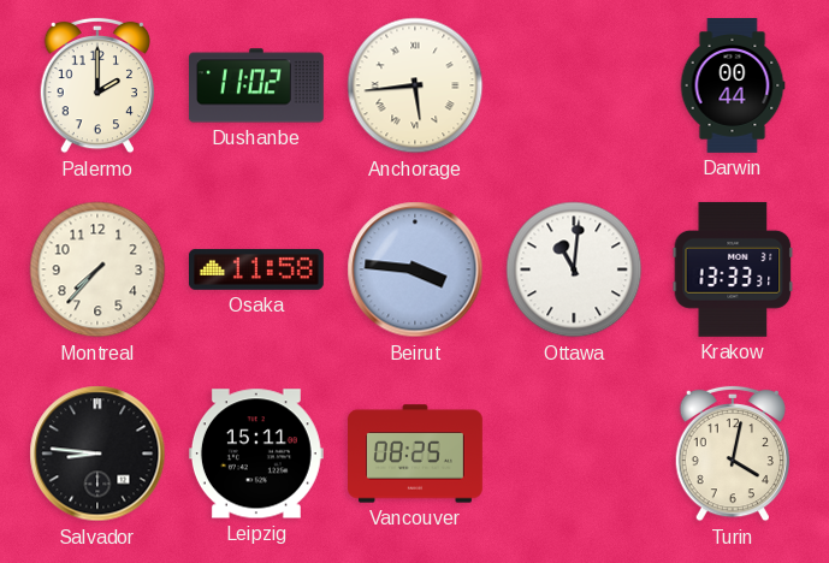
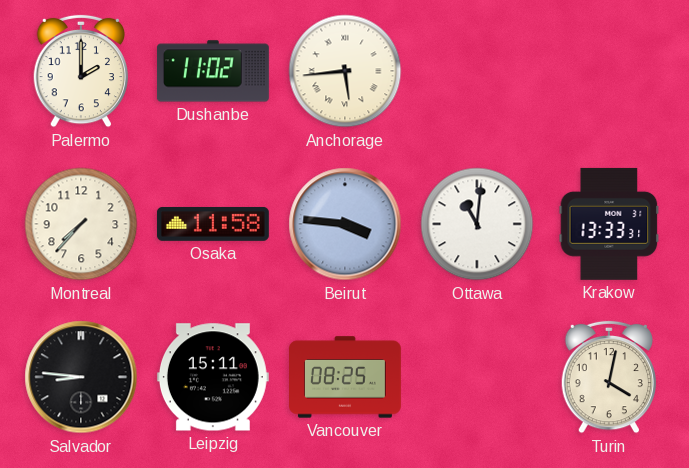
Darwin: 00:44 -> none
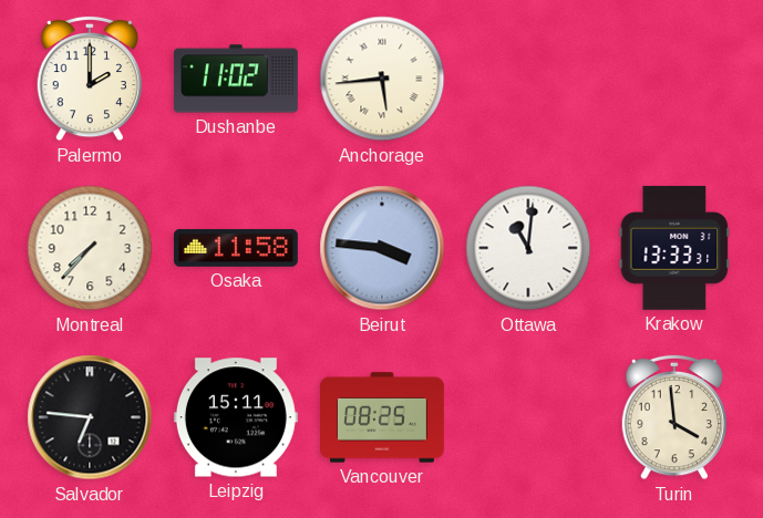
Salvador: 8:46 -> 6:46
Turin: 4:02 -> 3:59
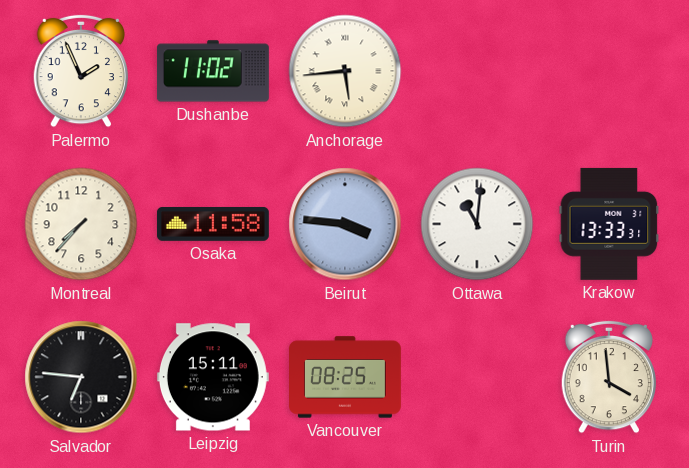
Palermo: 2:00 -> 1:56
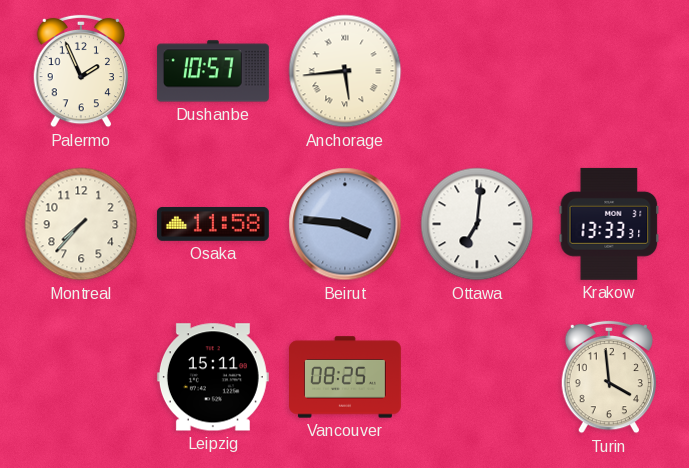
Dushanbe: 11:02 -> 10:57
Ottawa: 11:01 -> 7:01
Salvador: 6:46 -> none
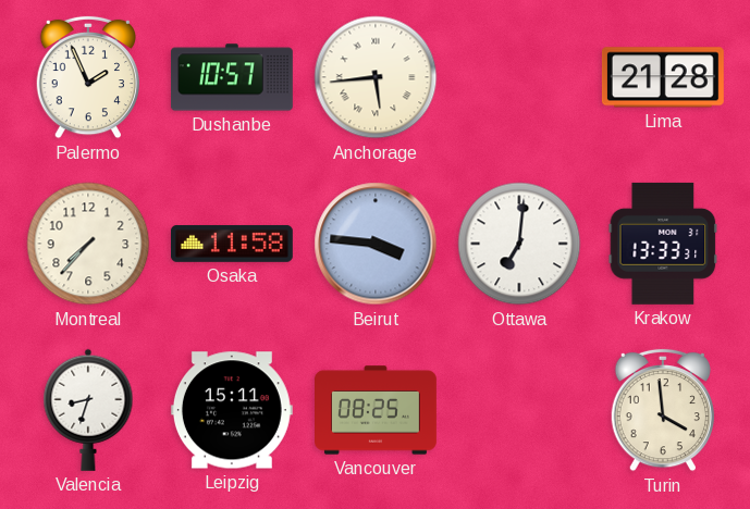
Lima: none -> 21:28
Valencia: none -> 8:33
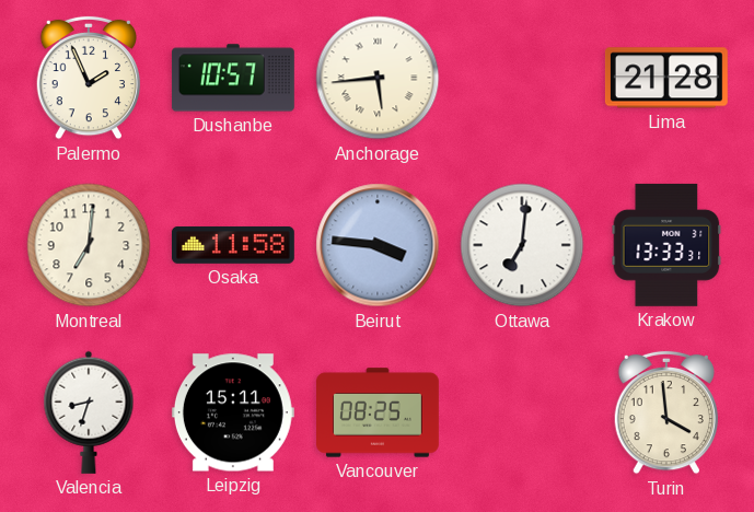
Montreal: 7:37 -> 7:01
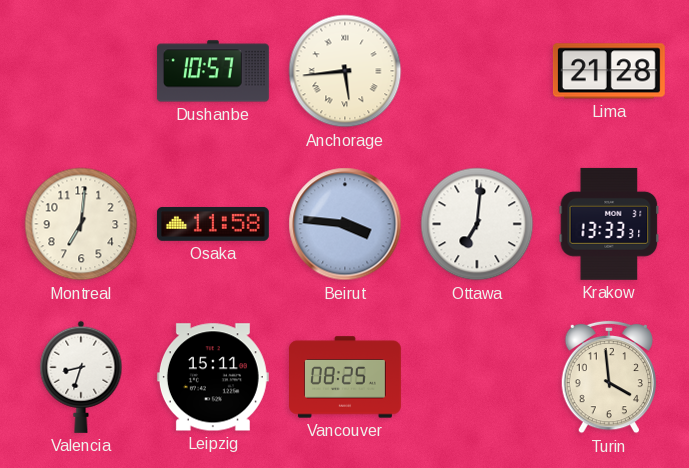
Palermo: 1:56 -> none
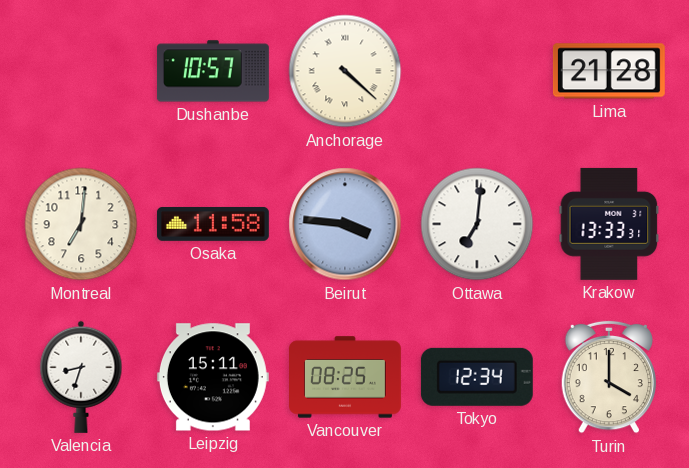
Anchorage: 5:44 -> 4:22
Tokyo: none -> 12:34
Turin: 3:59 -> 4:00
